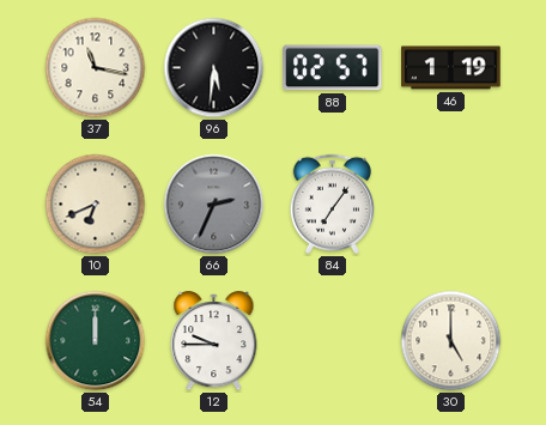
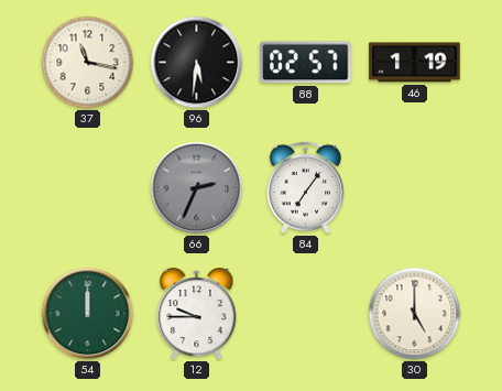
10: 6:41 -> none
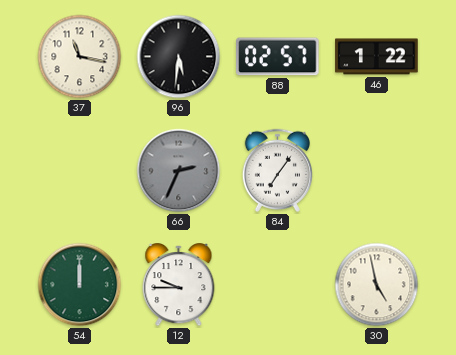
46: 1:19 -> 1:22
30: 5:00 -> 4:58
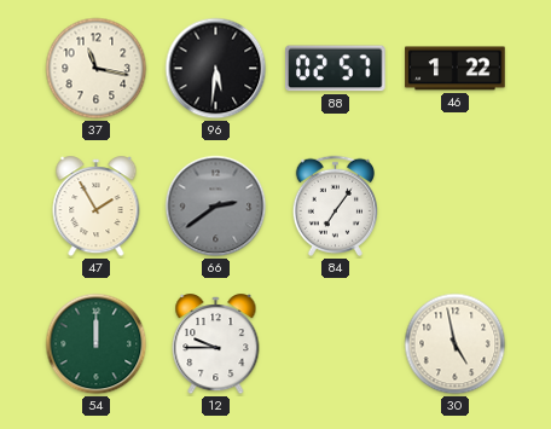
47: none -> 1:55
66: 2:34 -> 2:39
